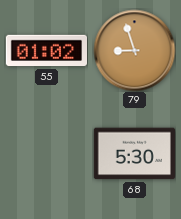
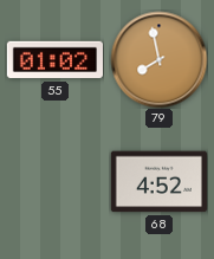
79: 8:57 -> 7:58
68: 5:30 -> 4:52
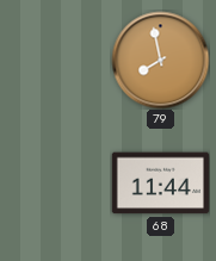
55: 01:02 -> none
68: 4:52 -> 11:44
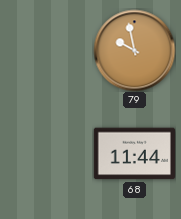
79: 7:58 -> 9:58
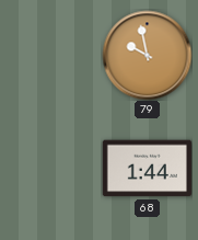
68: 11:44 -> 1:44
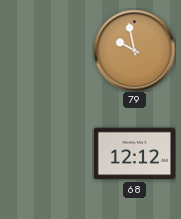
68: 1:44 -> 12:12
